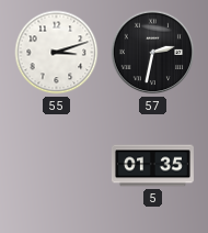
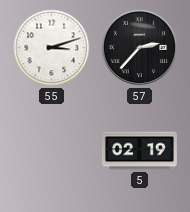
57: 2:32 -> 2:37
5: 01:35 -> 02:19
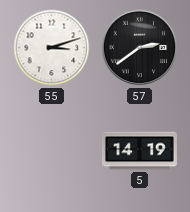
57: 2:37 -> 2:39
5: 02:19 -> 14:19
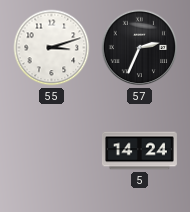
57: 2:39 -> 2:34
5: 14:19 -> 14:24
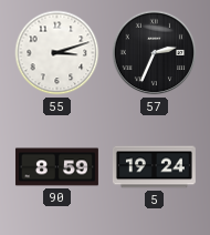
90: none -> 8:59
5: 14:24 -> 19:24
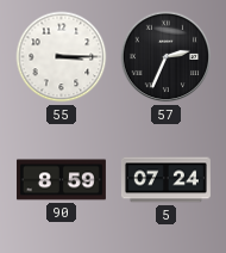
55: 3:12 -> 3:15
5: 19:24 -> 07:24
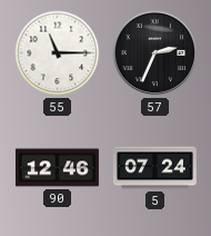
55: 3:15 -> 11:15
90: 8:59 -> 12:46
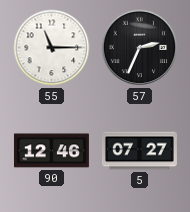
5: 07:24 -> 07:27
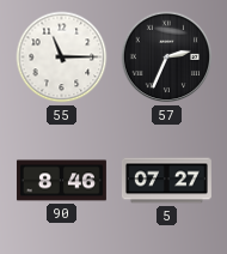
90: 12:46 -> 8:46
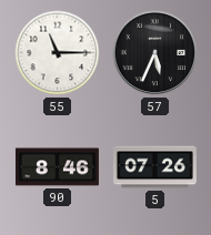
57: 2:34 -> 5:34
5: 07:27 -> 07:26
